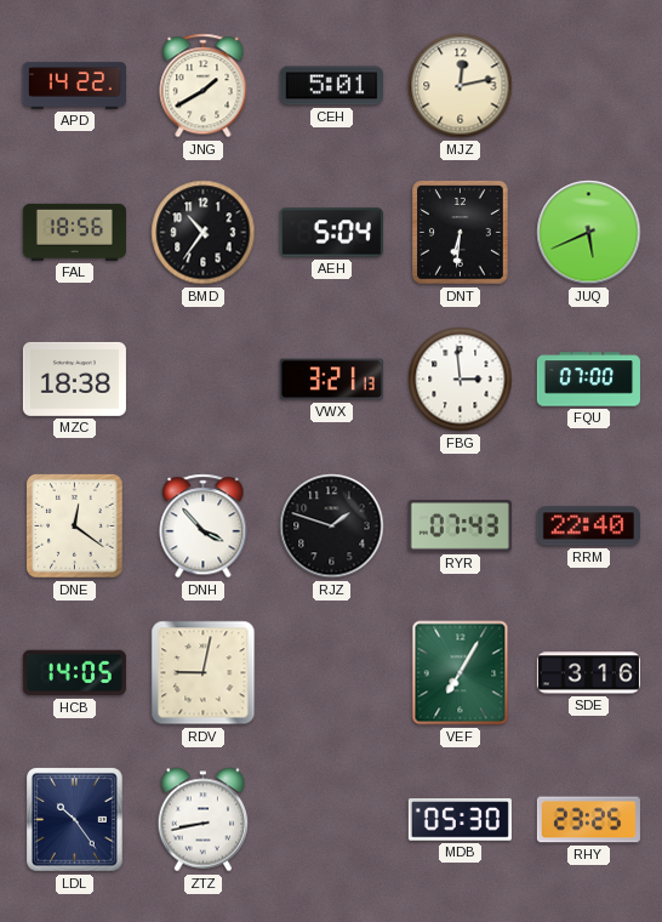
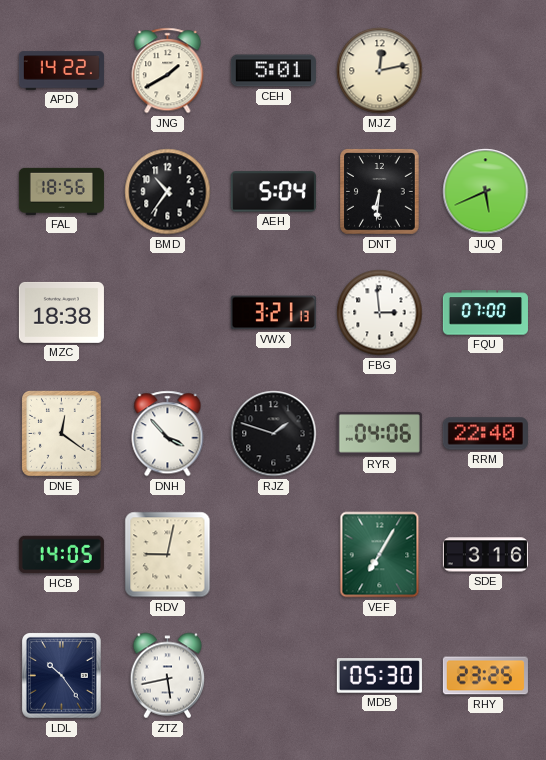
RYR: 07:43 -> 04:06
ZTZ: 8:43 -> 5:43
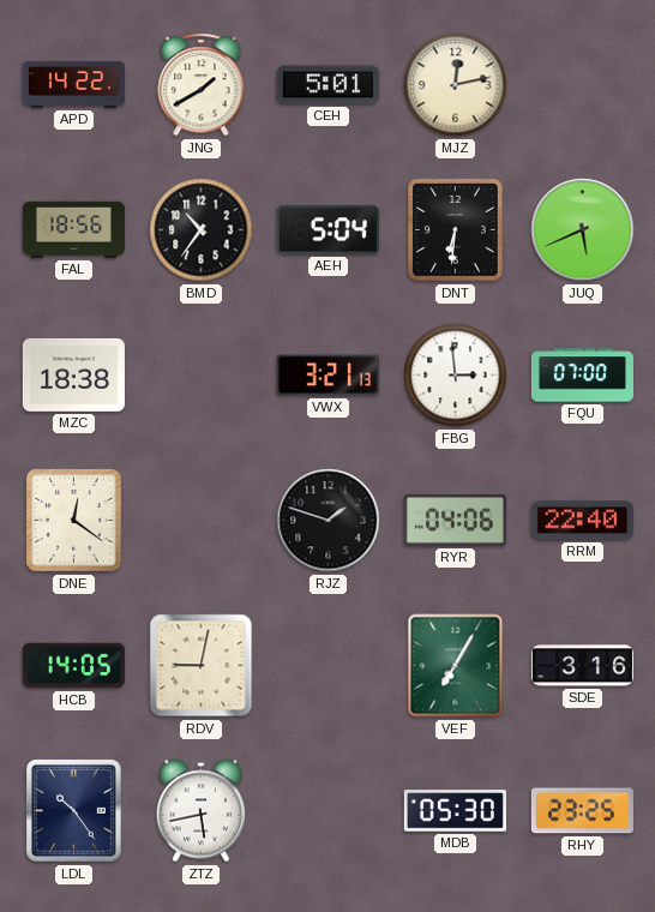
DNH: 3:53 -> none
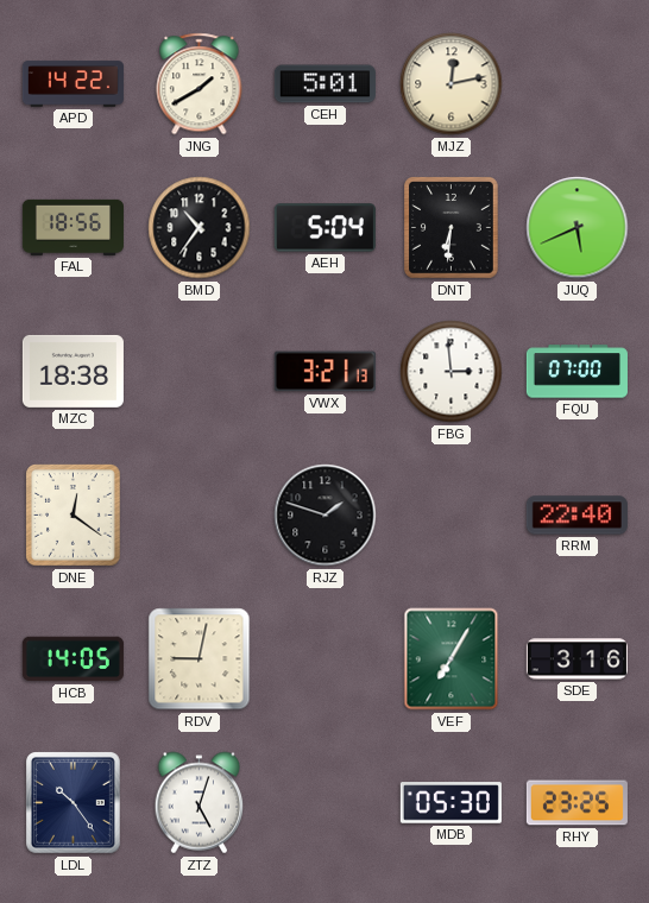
RYR: 04:06 -> none
ZTZ: 5:43 -> 5:03
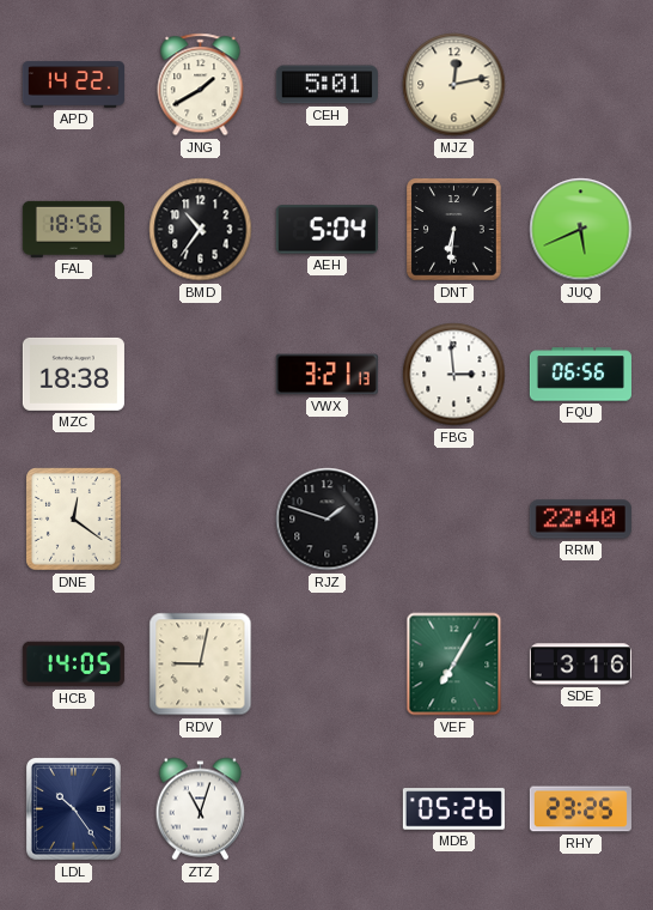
FQU: 07:00 -> 06:56
ZTZ: 5:03 -> 11:03
MDB: 05:30 -> 05:26
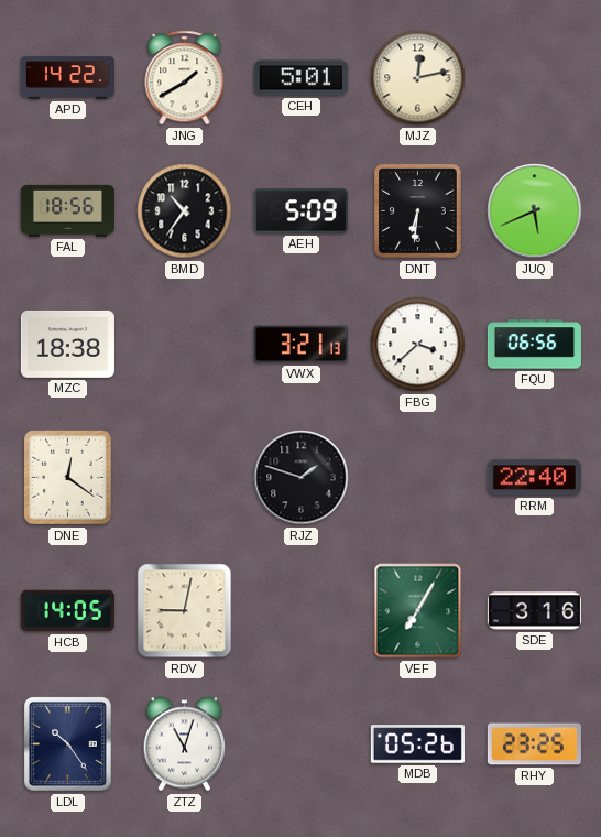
AEH: 5:04 -> 5:09
FBG: 2:59 -> 3:38
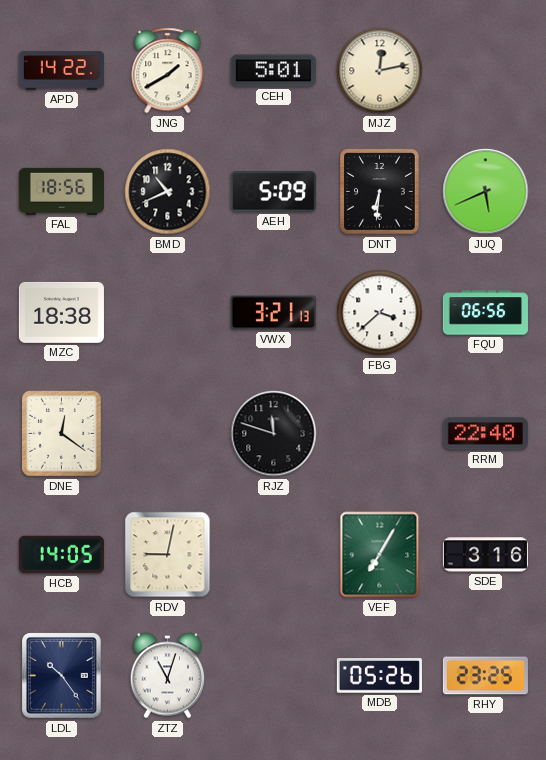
BMD: 10:36 -> 10:41
RJZ: 1:48 -> 11:48
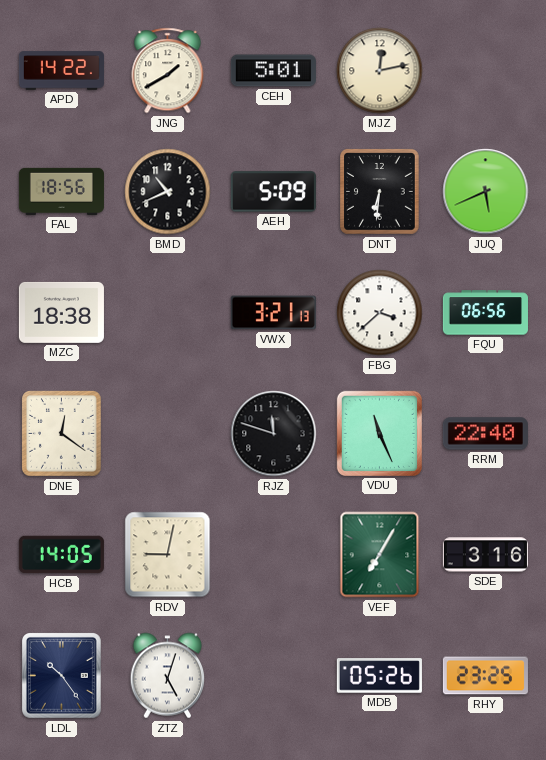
VDU: none -> 11:26
ZTZ: 11:03 -> 5:03
